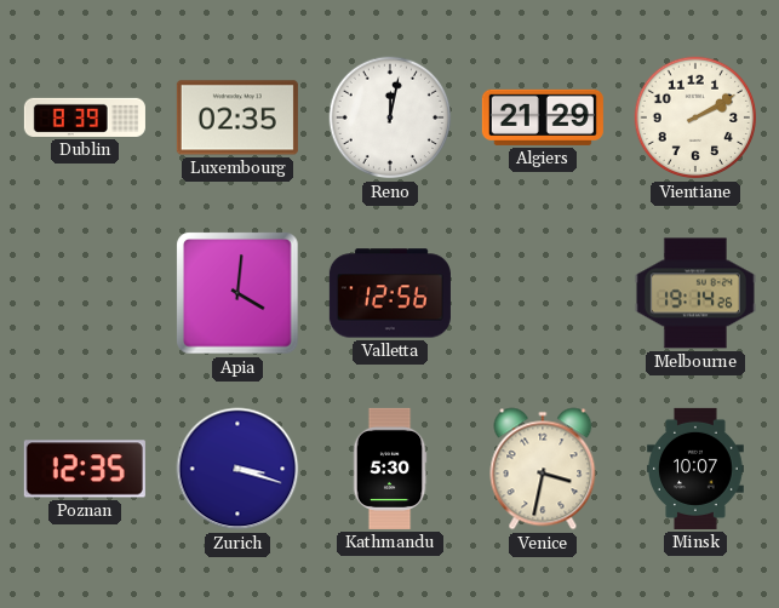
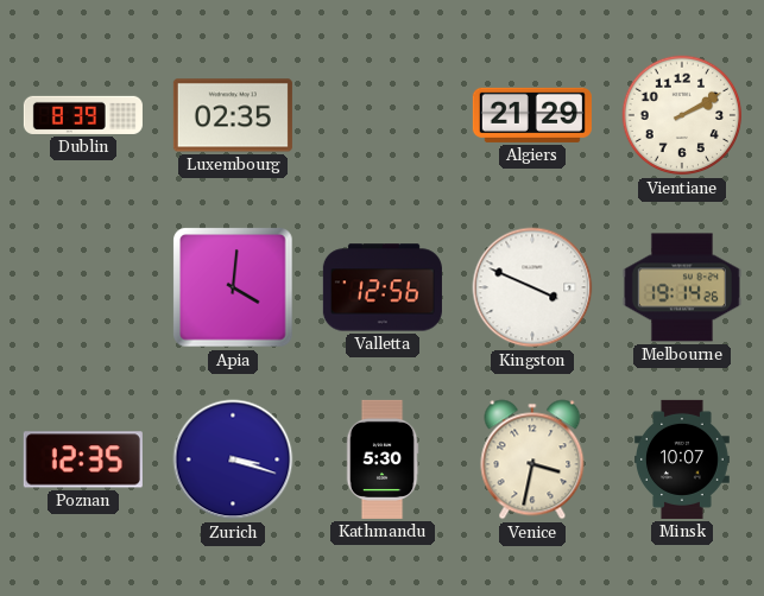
Reno: 12:02 -> none
Kingston: none -> 3:49
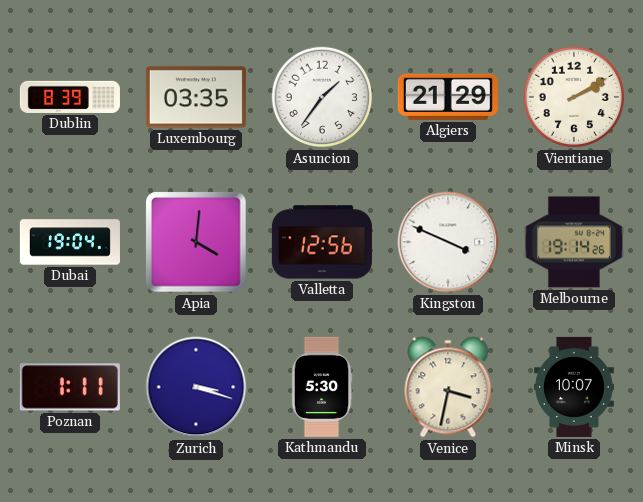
Luxembourg: 02:35 -> 03:35
Asuncion: none -> 1:36
Dubai: none -> 19:04
Poznan: 12:35 -> 1:11
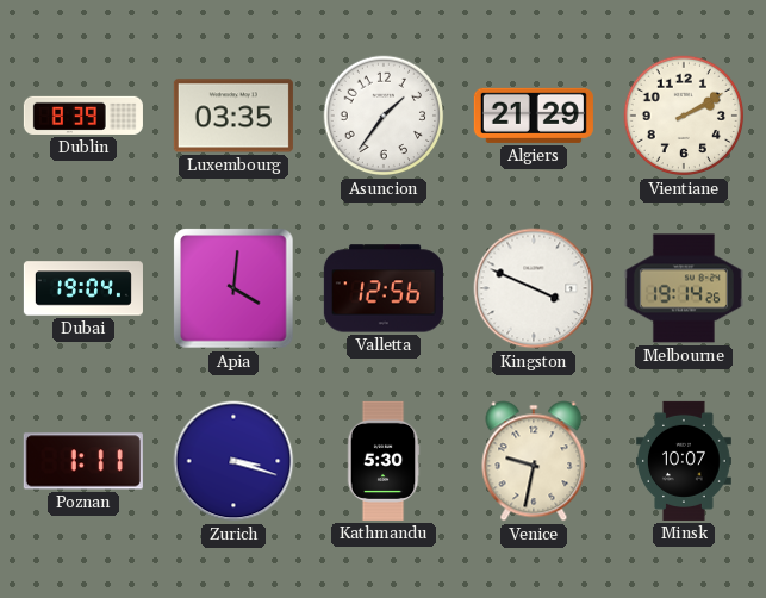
Venice: 3:32 -> 9:32
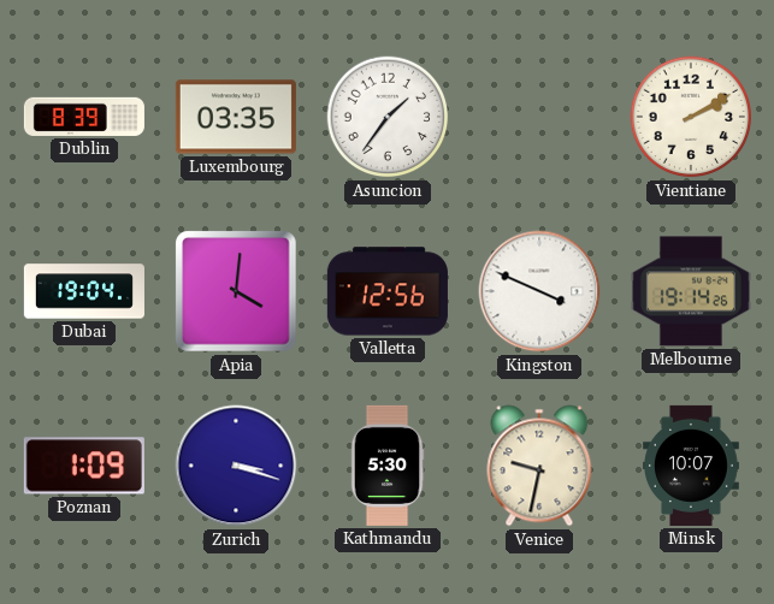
Algiers: 21:29 -> none
Poznan: 1:11 -> 1:09
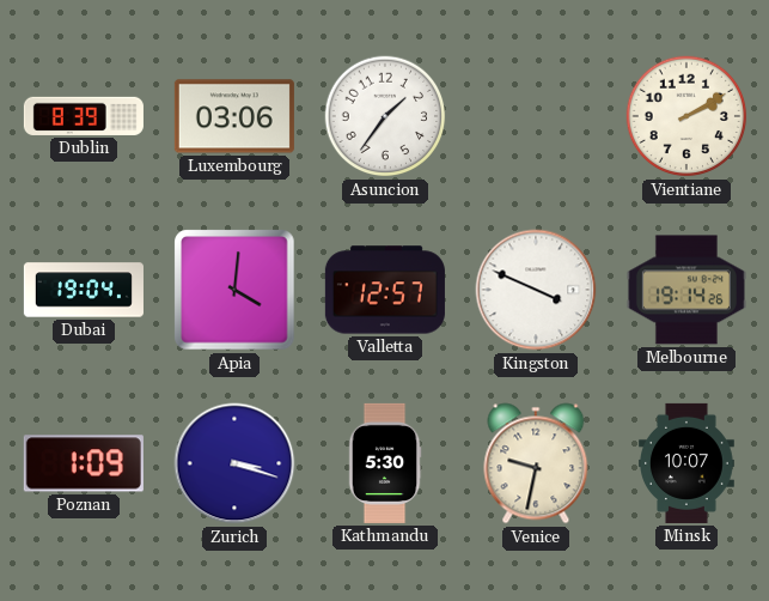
Luxembourg: 03:35 -> 03:06
Valletta: 12:56 -> 12:57
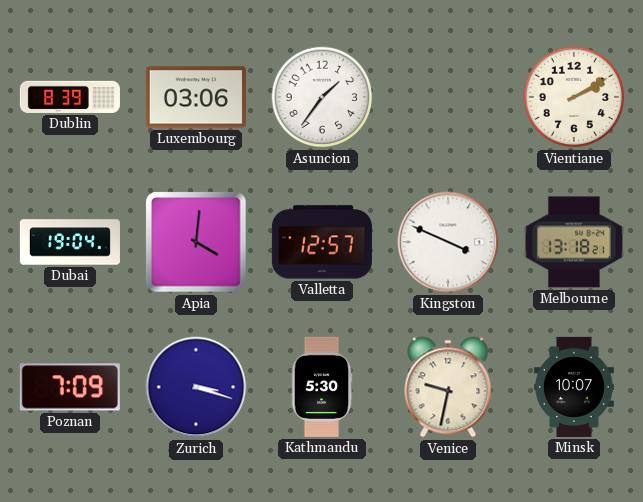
Melbourne: 19:14 -> 13:18
Poznan: 1:09 -> 7:09
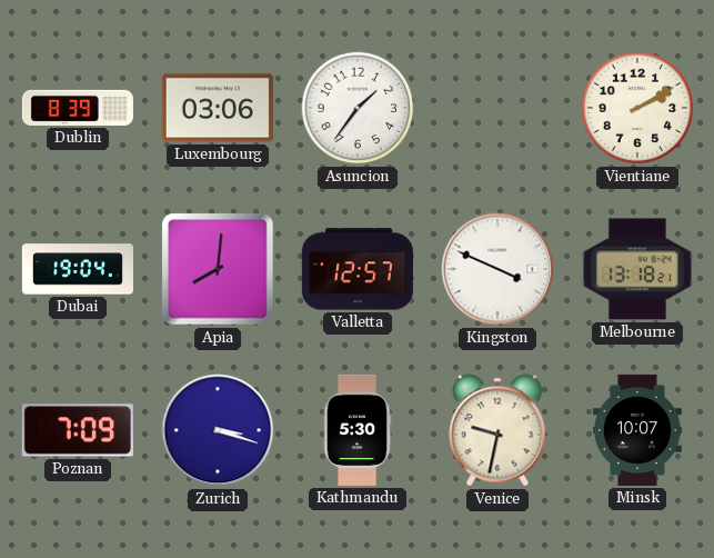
Apia: 4:01 -> 8:01
